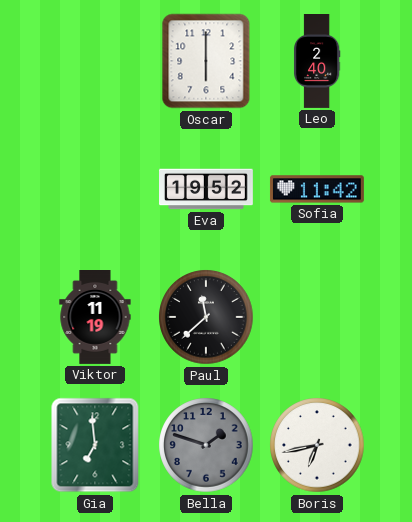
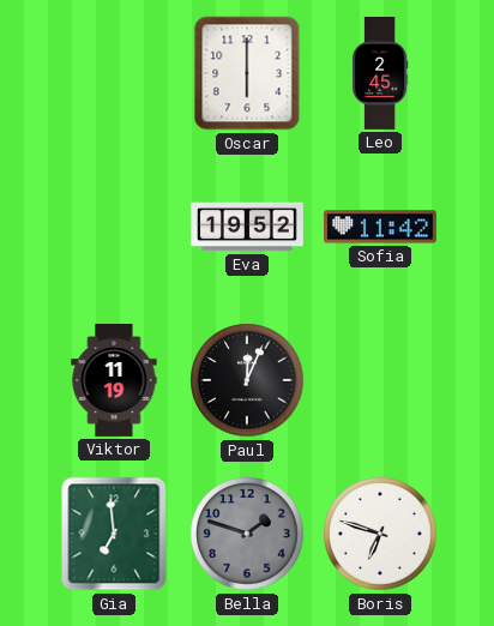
Leo: 2:40 -> 2:45
Paul: 11:38 -> 12:04
Boris: 6:43 -> 6:48
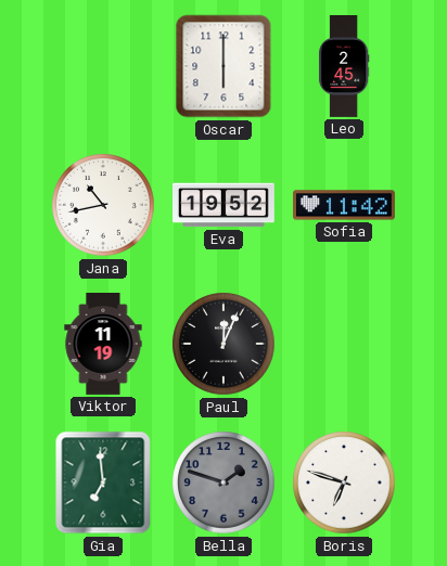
Jana: none -> 10:43
